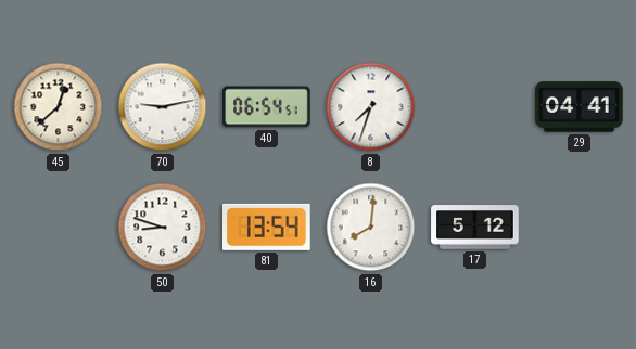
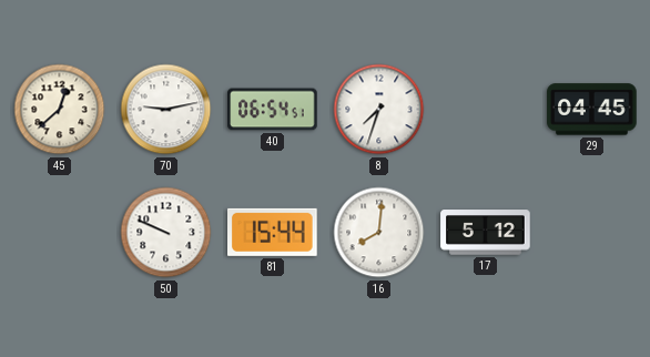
29: 04:41 -> 04:45
50: 8:48 -> 9:49
81: 13:54 -> 15:44
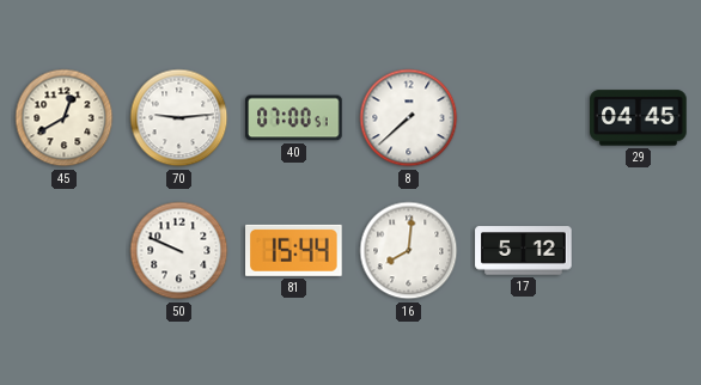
45: 12:38 -> 12:40
70: 9:13 -> 9:14
40: 06:54 -> 07:00
8: 7:33 -> 7:38
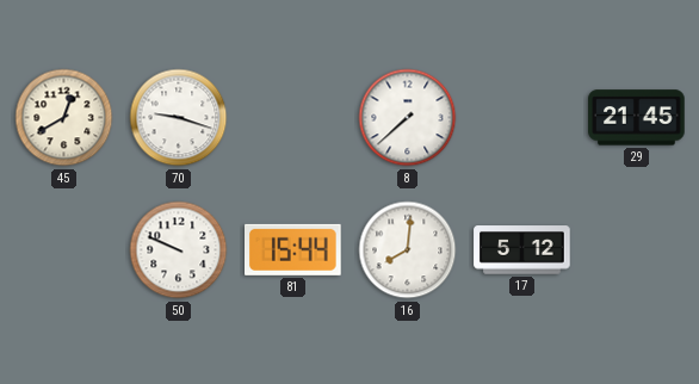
70: 9:14 -> 9:18
40: 07:00 -> none
29: 04:45 -> 21:45
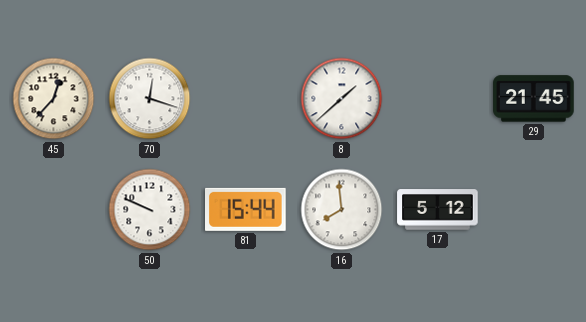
45: 12:40 -> 12:37
70: 9:18 -> 12:18
8: 7:38 -> 1:38
16: 8:01 -> 7:59
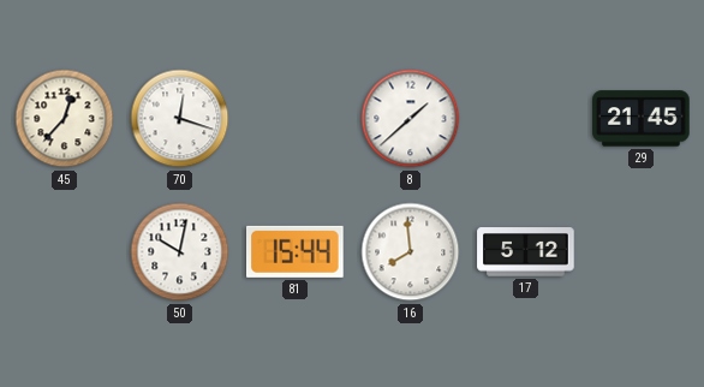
50: 9:49 -> 10:02
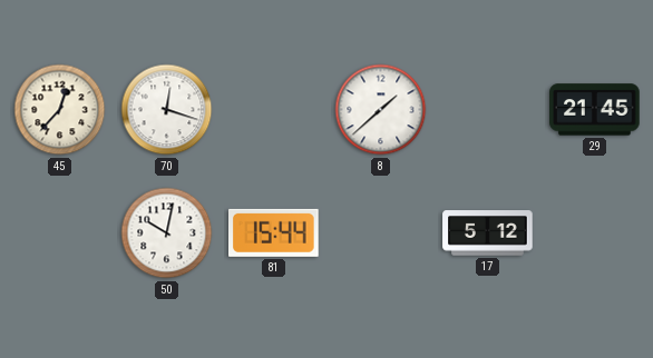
16: 7:59 -> none
